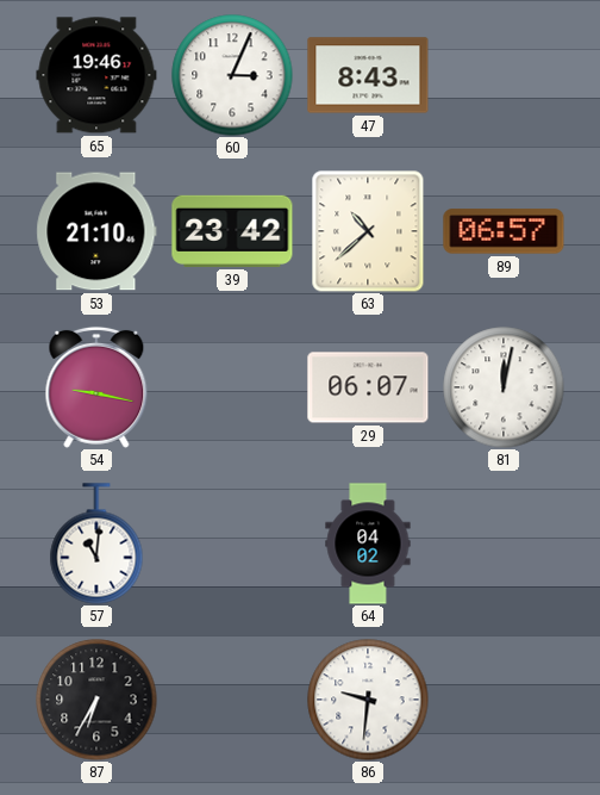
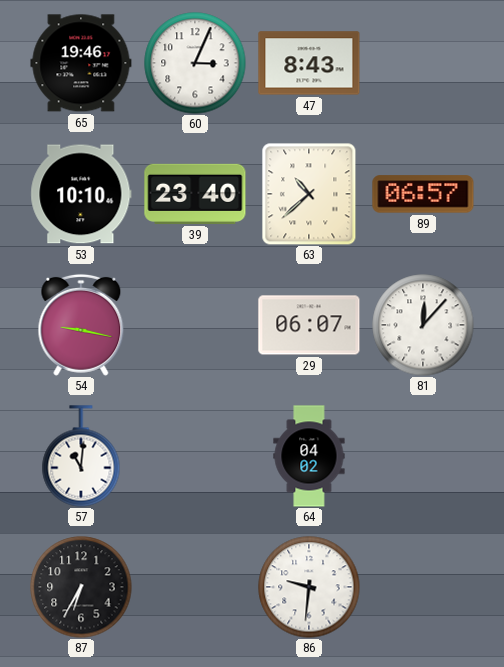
53: 21:10 -> 10:10
39: 23:42 -> 23:40
81: 12:02 -> 12:07
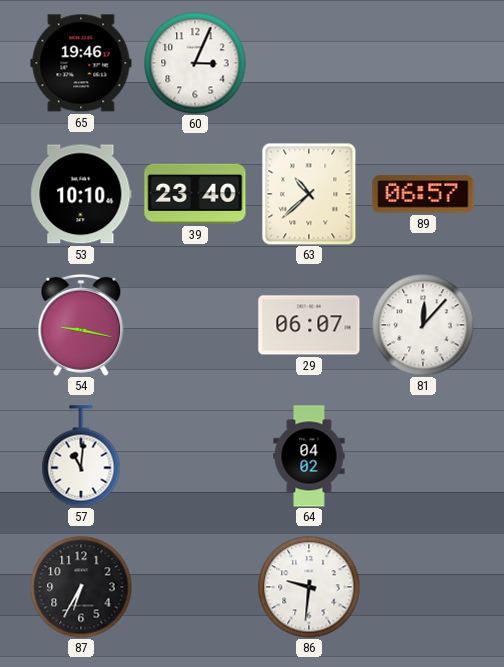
47: 8:43 -> none
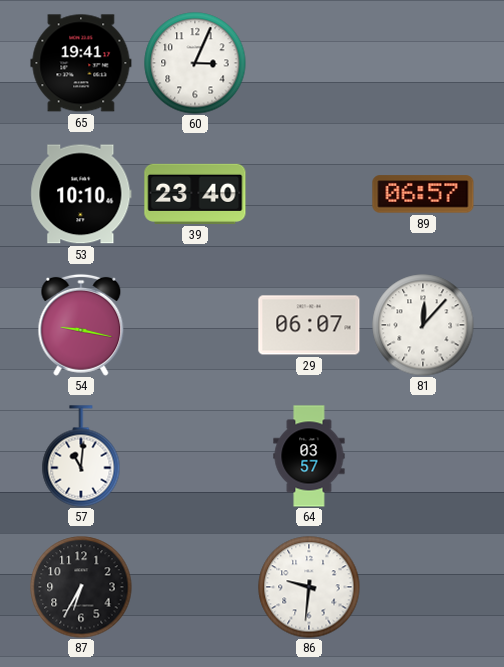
65: 19:46 -> 19:41
63: 10:38 -> none
64: 04:02 -> 03:57
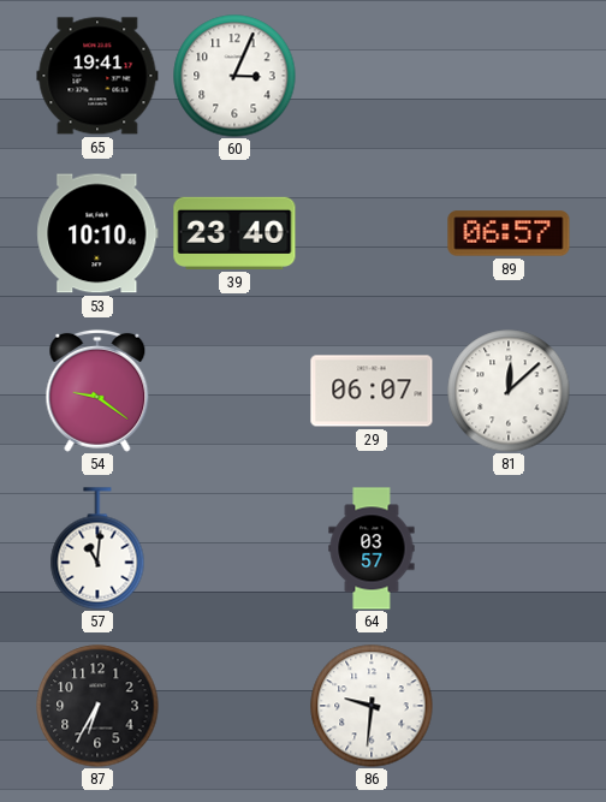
54: 9:17 -> 9:21
81: 12:07 -> 12:08
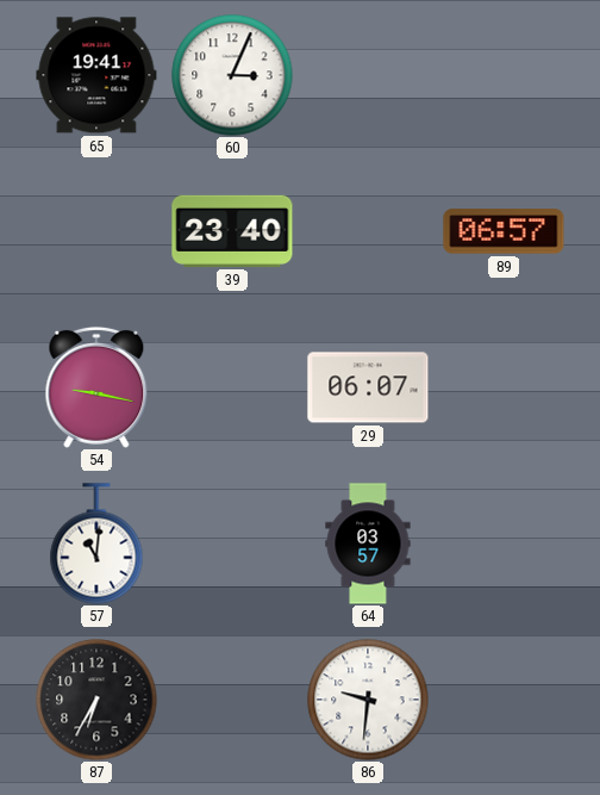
53: 10:10 -> none
54: 9:21 -> 9:17
81: 12:08 -> none
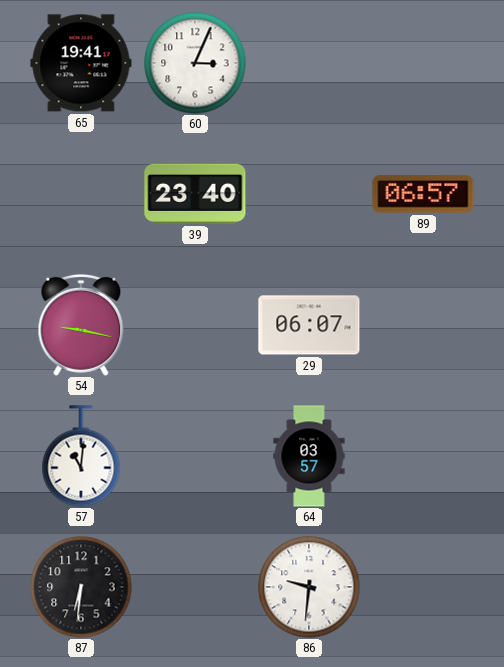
87: 6:35 -> 6:31
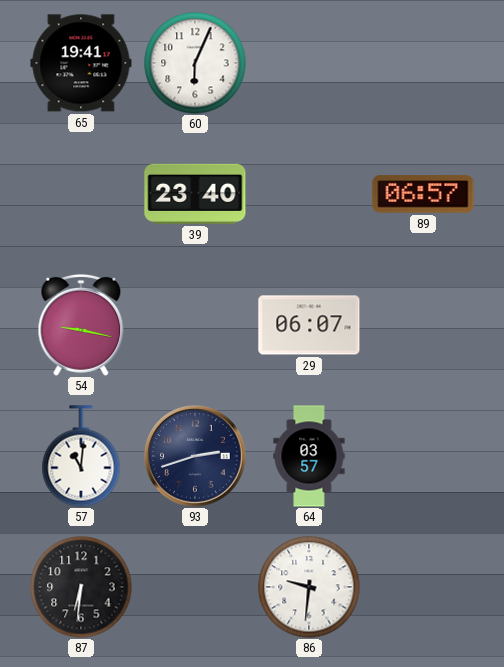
60: 3:04 -> 6:04
93: none -> 2:42
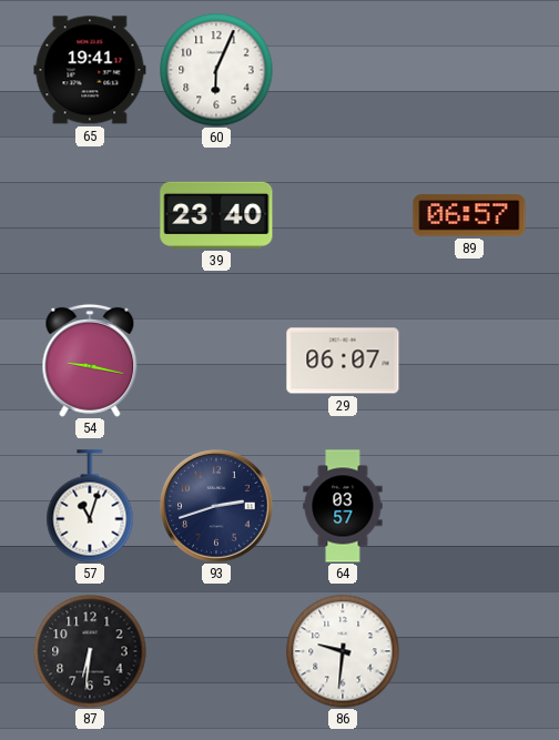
57: 11:01 -> 11:03
